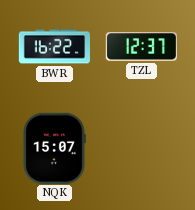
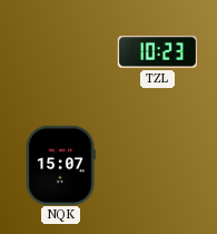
BWR: 16:22 -> none
TZL: 12:37 -> 10:23
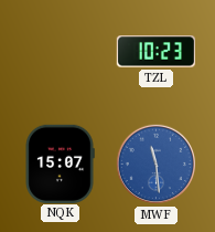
MWF: none -> 11:29
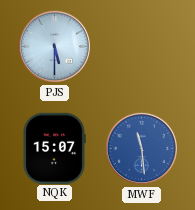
PJS: none -> 5:30
TZL: 10:23 -> none
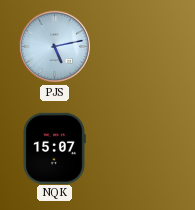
PJS: 5:30 -> 5:13
MWF: 11:29 -> none
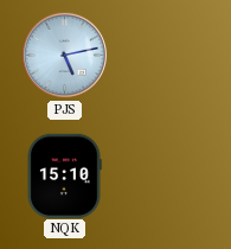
NQK: 15:07 -> 15:10
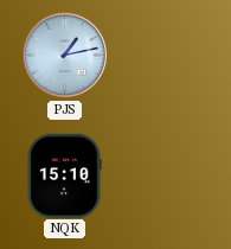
PJS: 5:13 -> 1:13
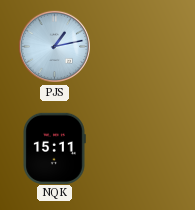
NQK: 15:10 -> 15:11
